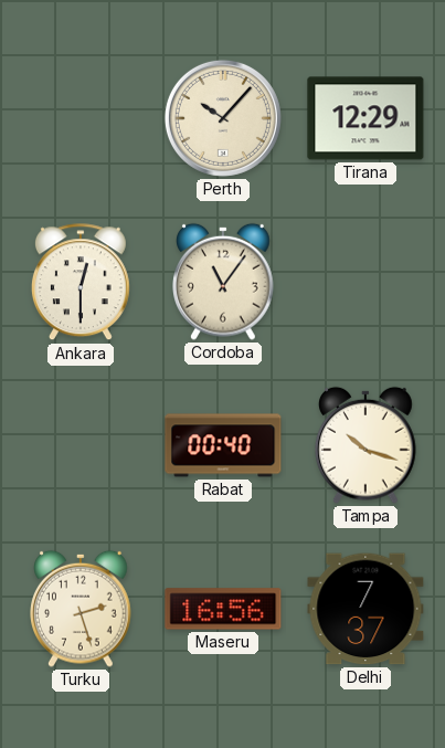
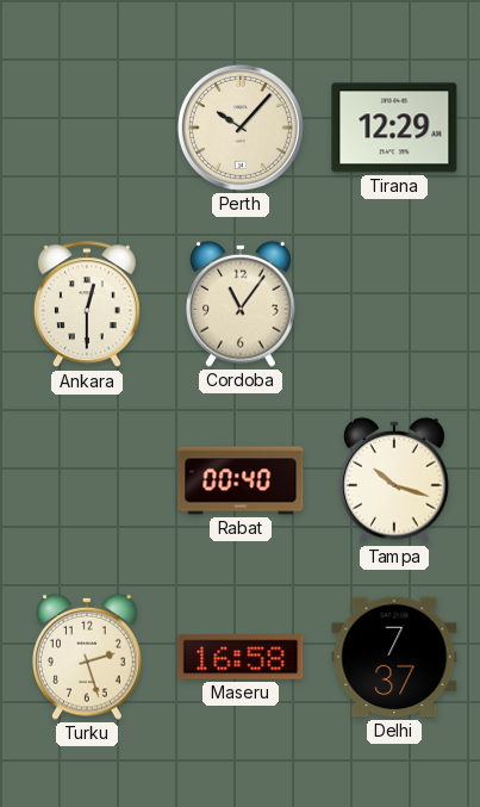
Maseru: 16:56 -> 16:58
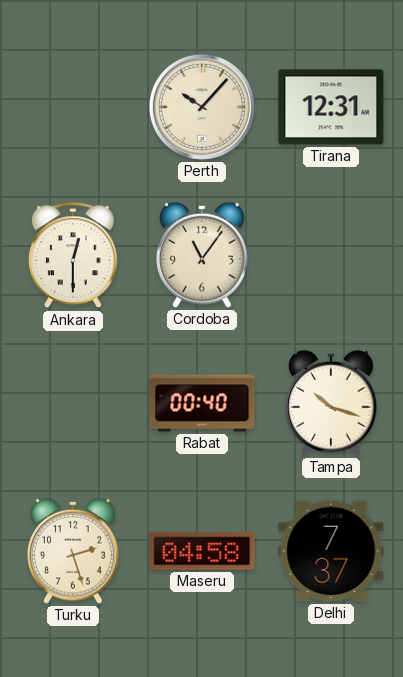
Tirana: 12:29 -> 12:31
Maseru: 16:58 -> 04:58
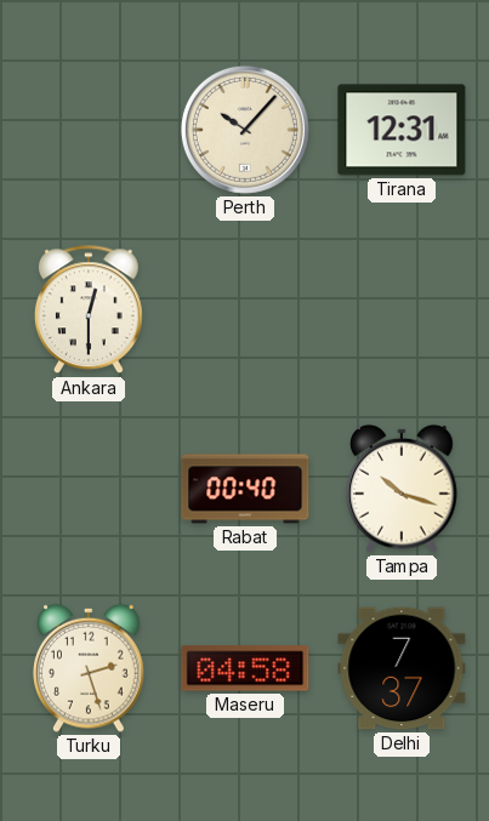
Cordoba: 11:06 -> none
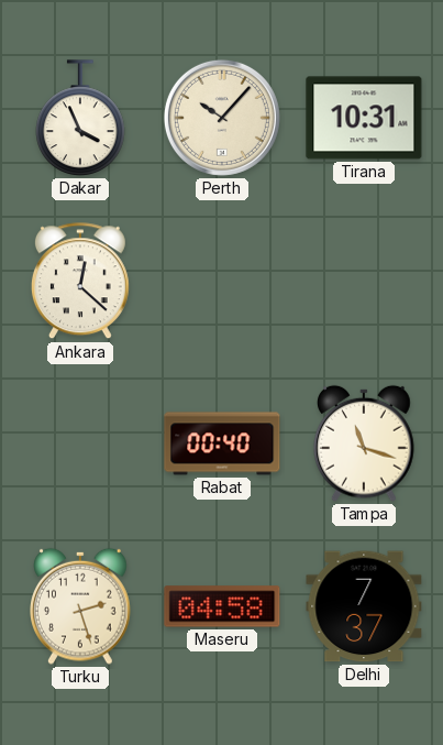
Dakar: none -> 3:56
Tirana: 12:31 -> 10:31
Ankara: 12:30 -> 12:22
Tampa: 10:18 -> 11:18
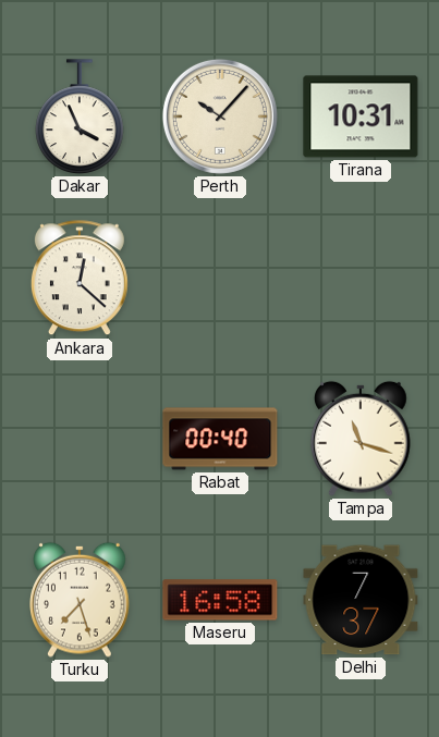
Turku: 2:27 -> 7:27
Maseru: 04:58 -> 16:58
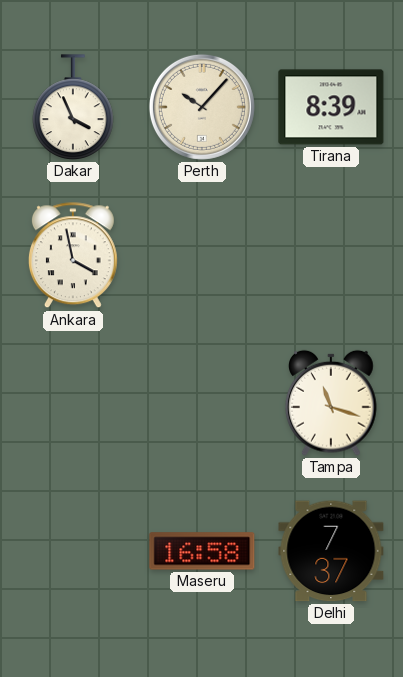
Tirana: 10:31 -> 8:39
Ankara: 12:22 -> 3:58
Rabat: 00:40 -> none
Turku: 7:27 -> none
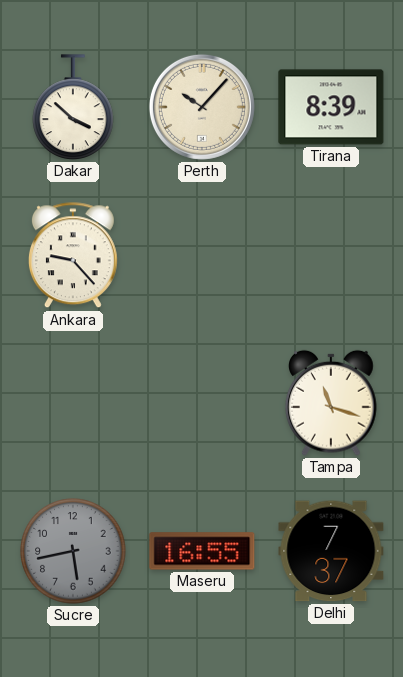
Dakar: 3:56 -> 3:52
Ankara: 3:58 -> 9:23
Sucre: none -> 5:43
Maseru: 16:58 -> 16:55
